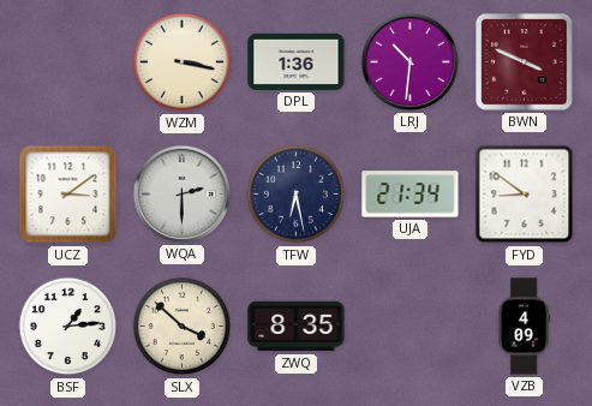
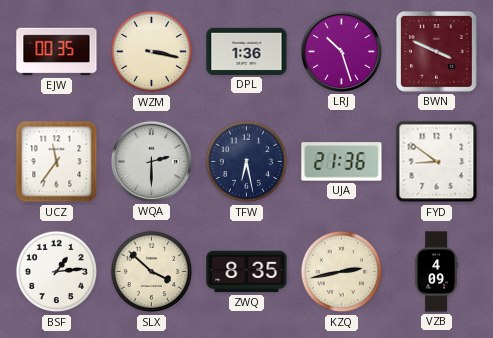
EJW: none -> 00:35
LRJ: 10:31 -> 10:27
UCZ: 3:09 -> 11:36
UJA: 21:34 -> 21:36
KZQ: none -> 2:43
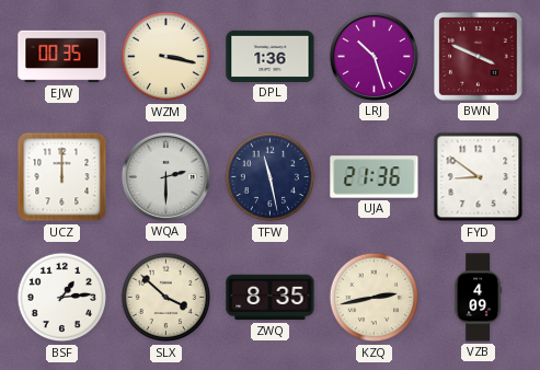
UCZ: 11:36 -> 12:00
TFW: 6:28 -> 11:28
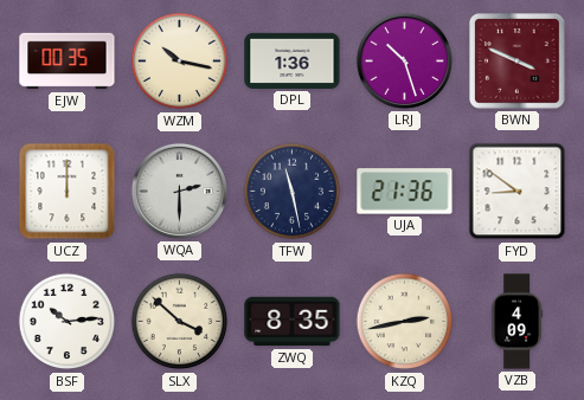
WZM: 3:17 -> 10:17
BSF: 1:14 -> 10:14
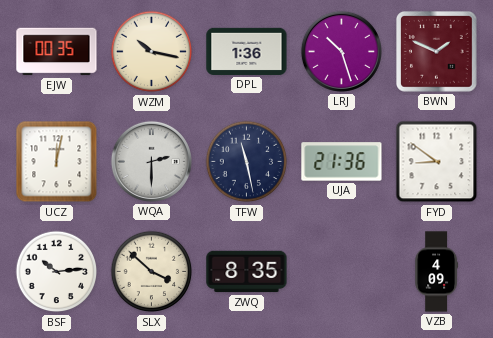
BWN: 3:49 -> 1:49
UCZ: 12:00 -> 12:02
KZQ: 2:43 -> none
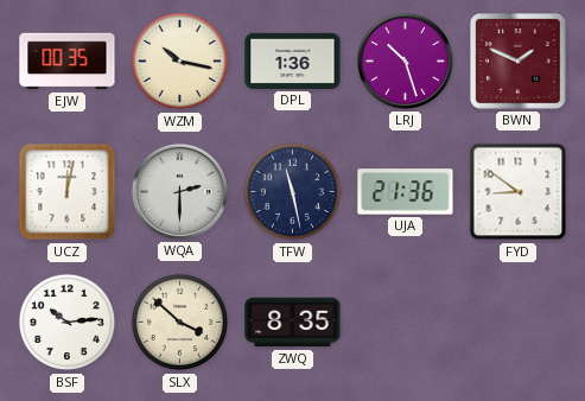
VZB: 4:09 -> none
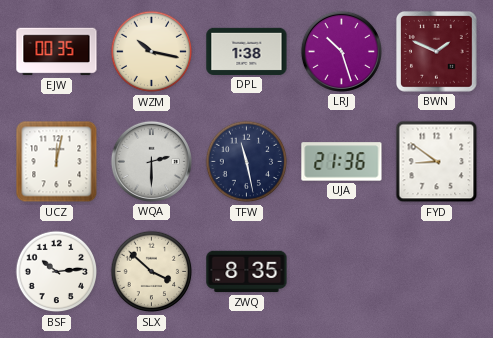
DPL: 1:36 -> 1:38
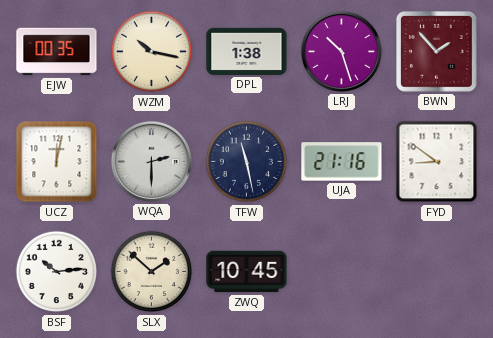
BWN: 1:49 -> 1:53
UJA: 21:36 -> 21:16
SLX: 3:52 -> 1:52
ZWQ: 8:35 -> 10:45
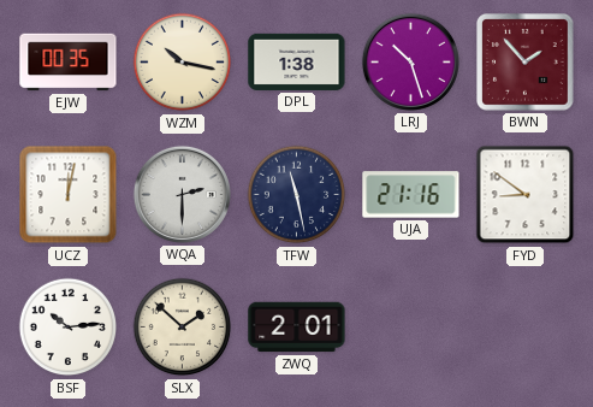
ZWQ: 10:45 -> 2:01
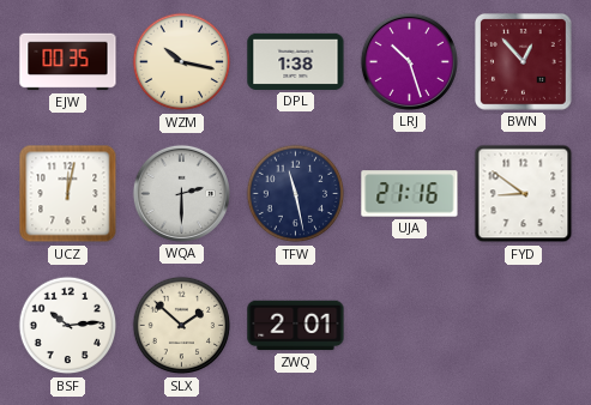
BWN: 1:53 -> 12:53
